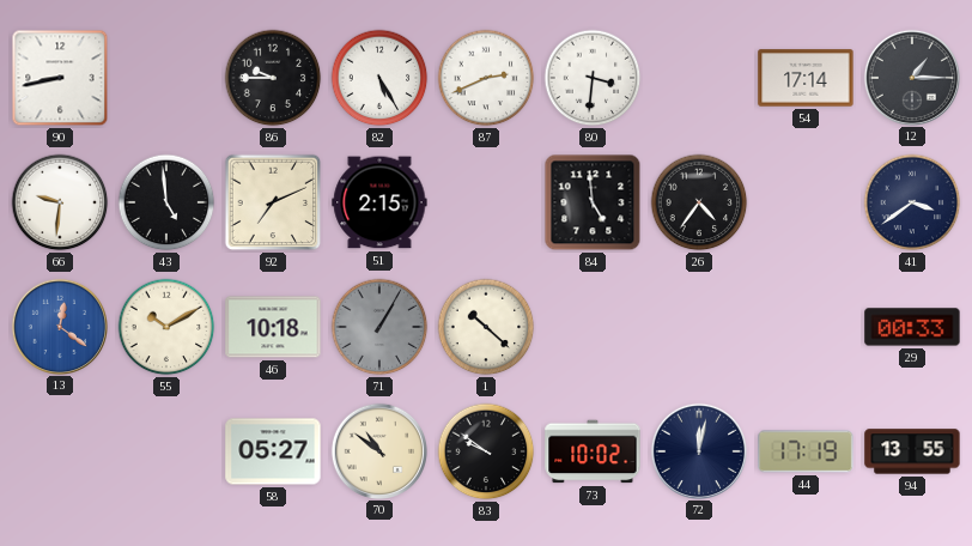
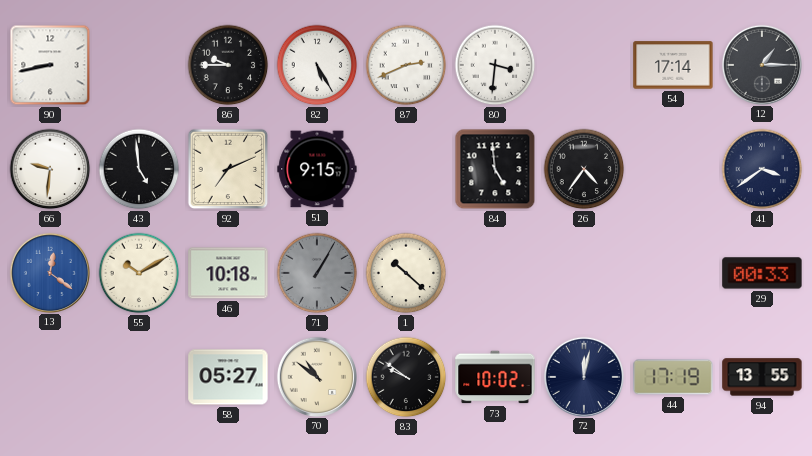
51: 2:15 -> 9:15
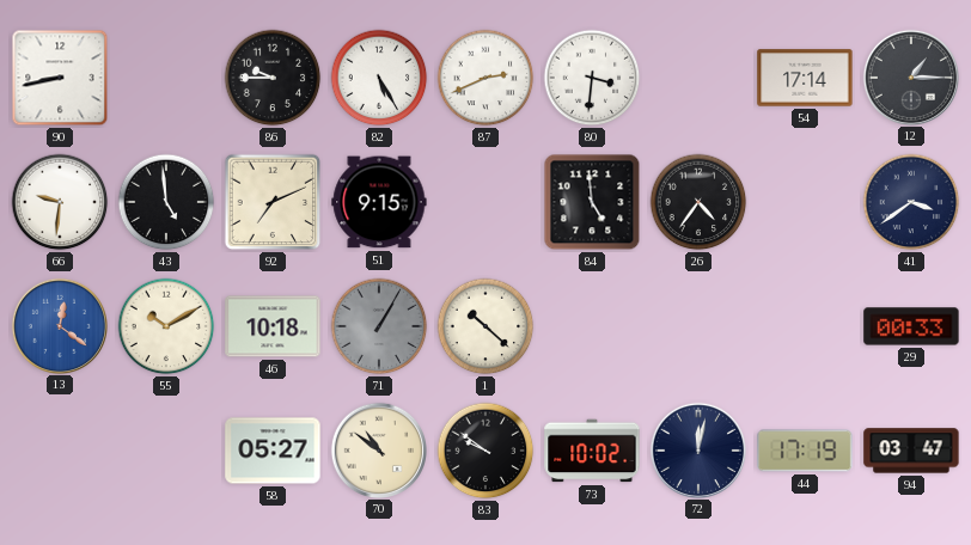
94: 13:55 -> 03:47
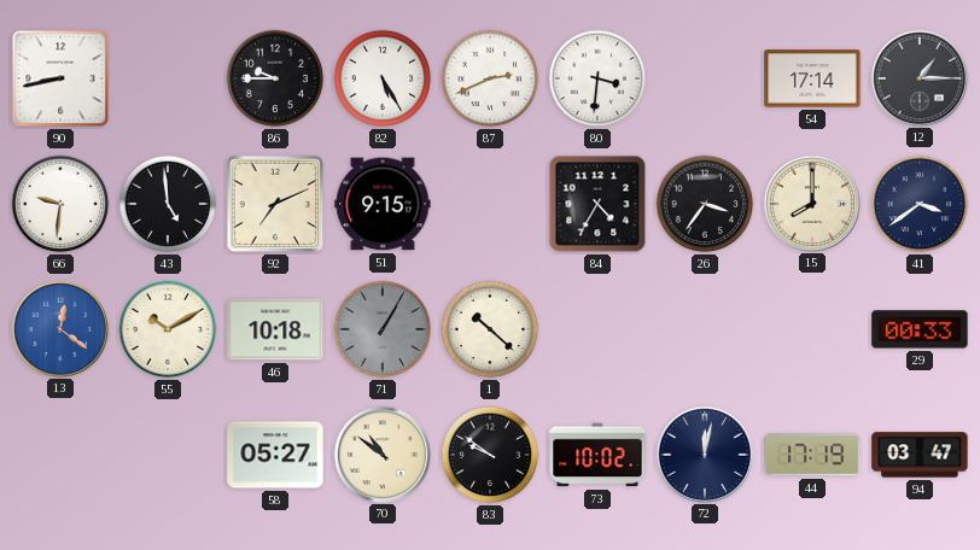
84: 4:59 -> 4:35
26: 4:36 -> 3:36
15: none -> 8:00
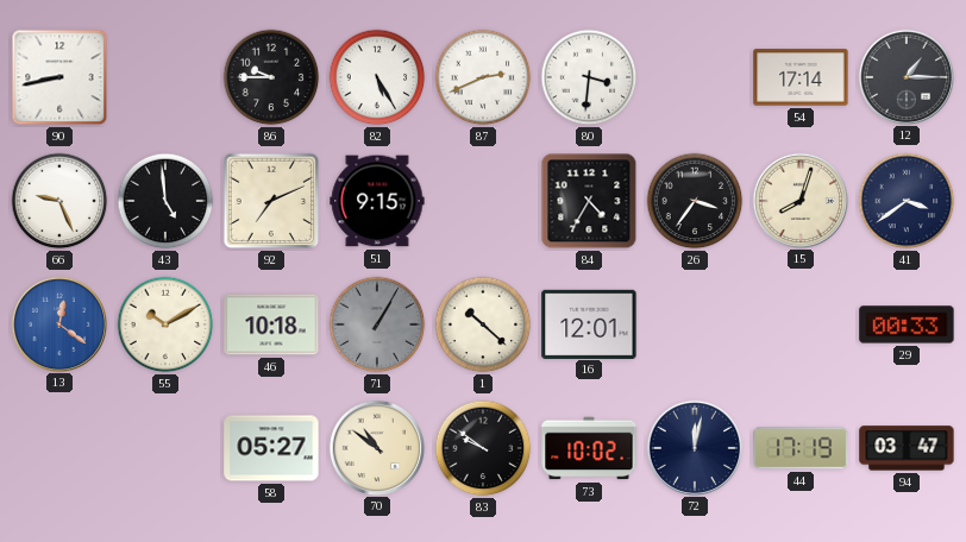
66: 9:31 -> 9:26
15: 8:00 -> 8:03
16: none -> 12:01
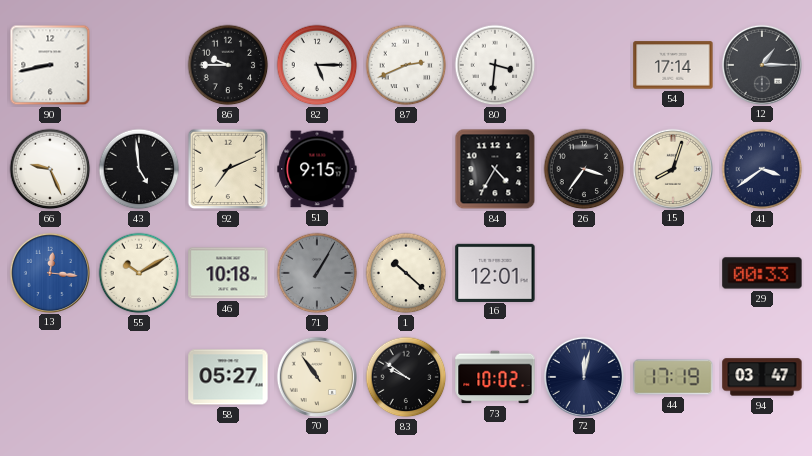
82: 5:25 -> 5:15
13: 12:21 -> 12:16
70: 10:51 -> 10:54
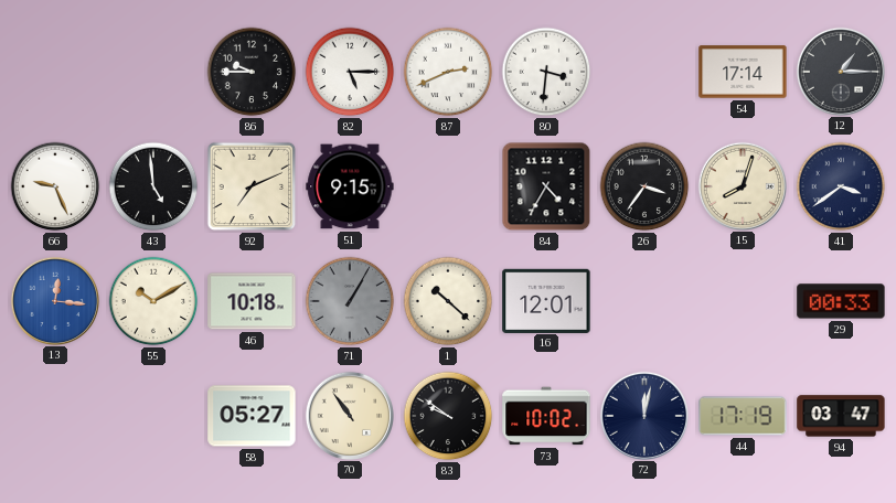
90: 8:43 -> none
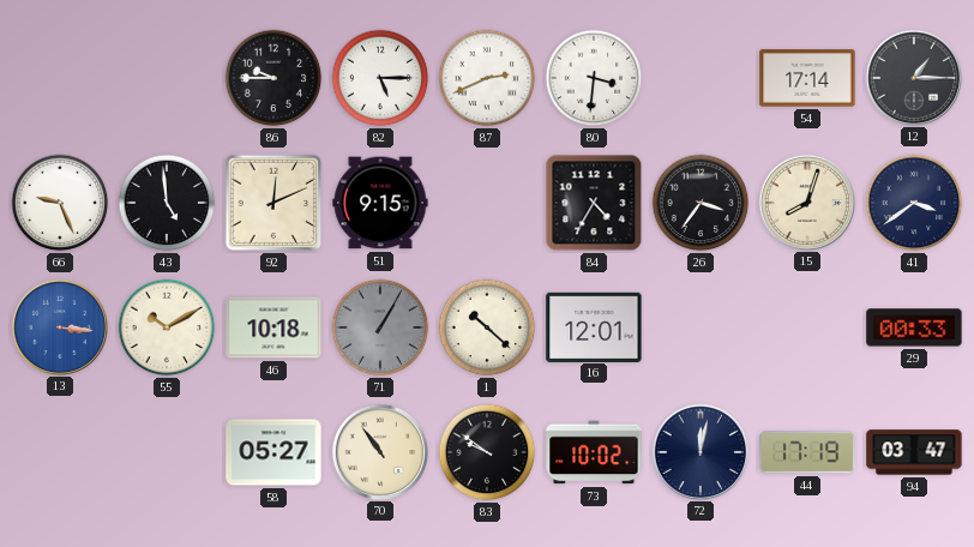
92: 7:11 -> 12:11
13: 12:16 -> 3:16
